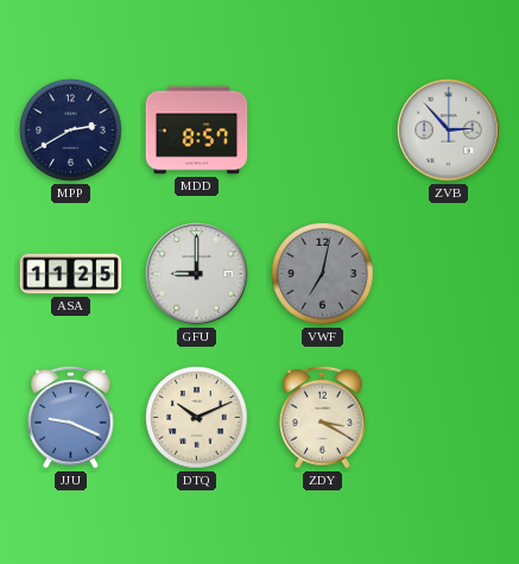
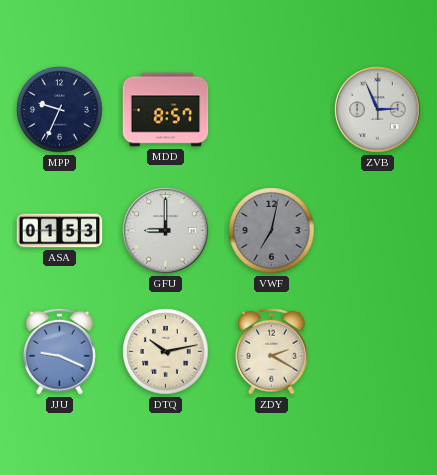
MPP: 2:40 -> 9:34
ZVB: 2:53 -> 2:56
ASA: 11:25 -> 01:53
DTQ: 10:11 -> 10:13
ZDY: 3:20 -> 2:20
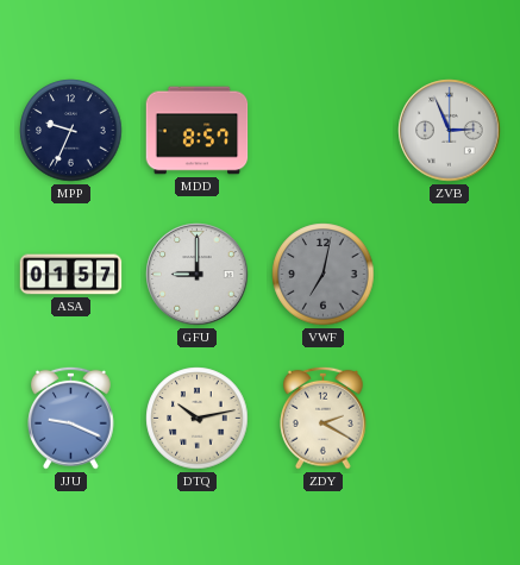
ASA: 01:53 -> 01:57
